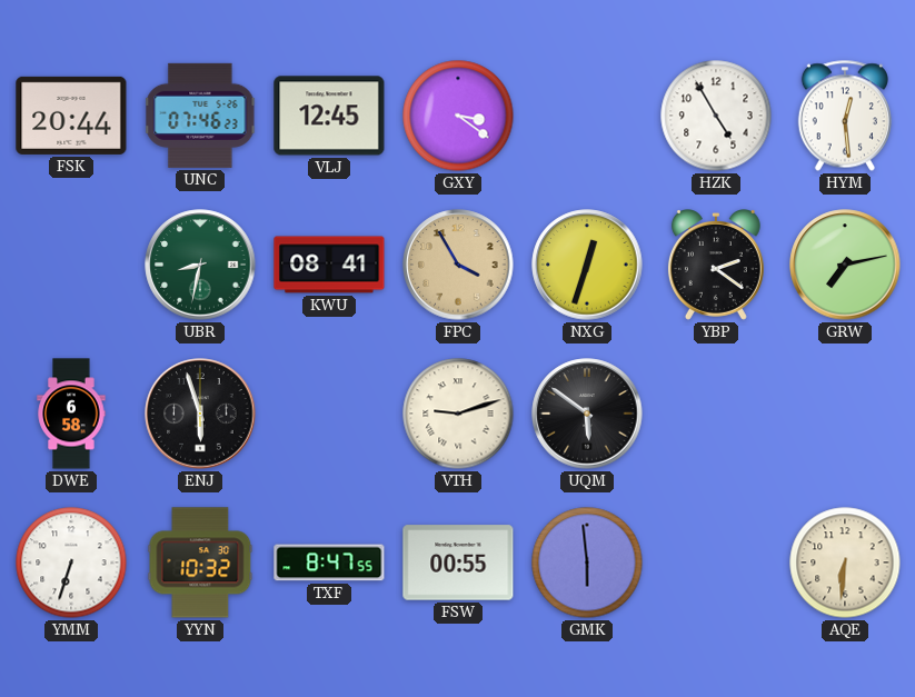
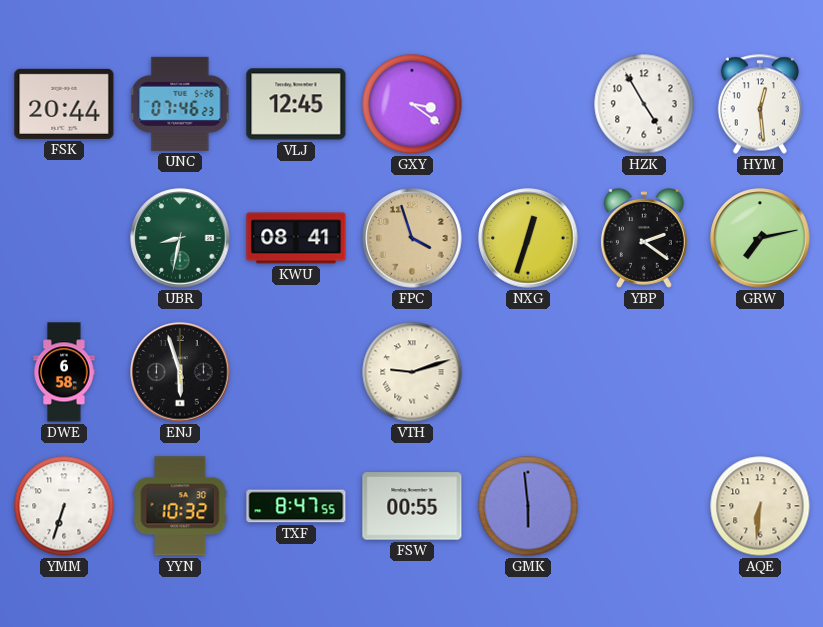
FPC: 3:55 -> 3:57
UQM: 5:51 -> none
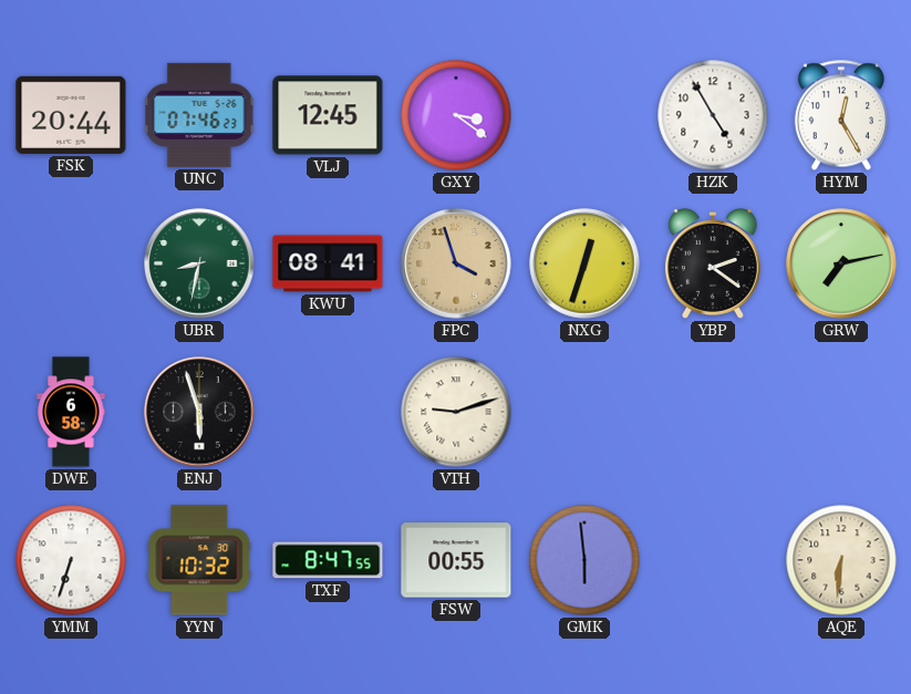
HYM: 12:29 -> 12:25
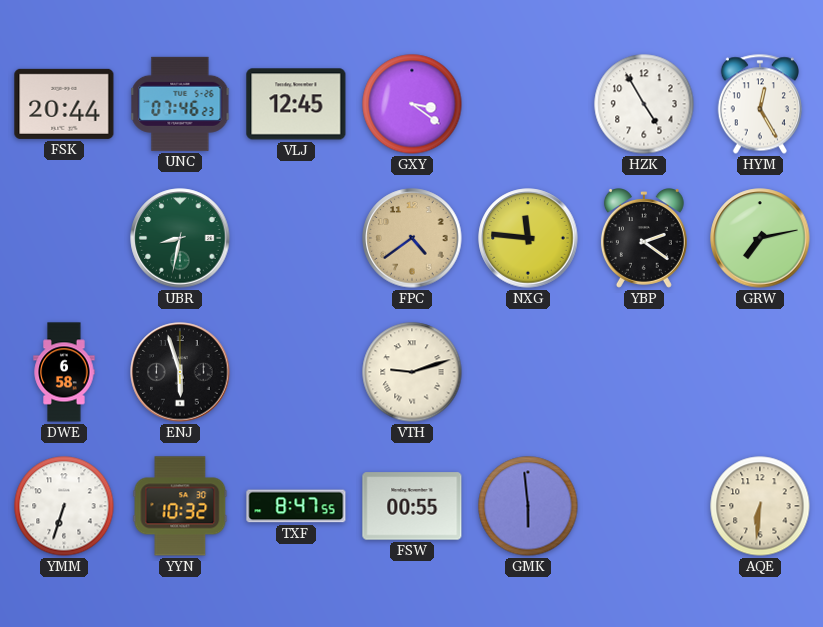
KWU: 08:41 -> none
FPC: 3:57 -> 4:39
NXG: 12:33 -> 11:46
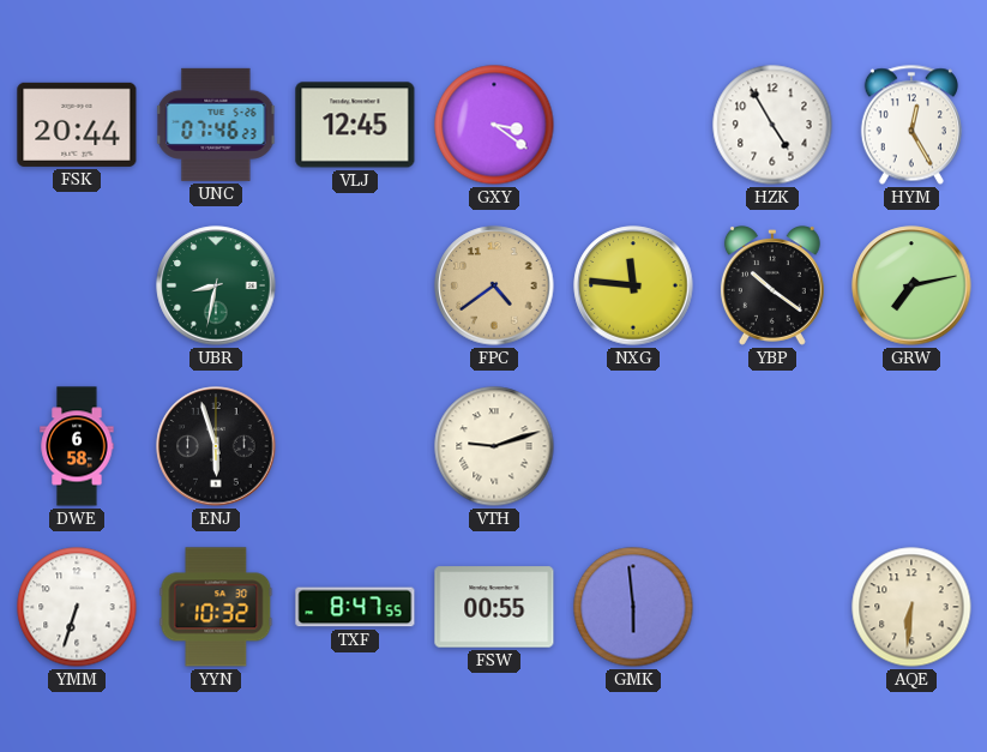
YBP: 2:21 -> 10:21
